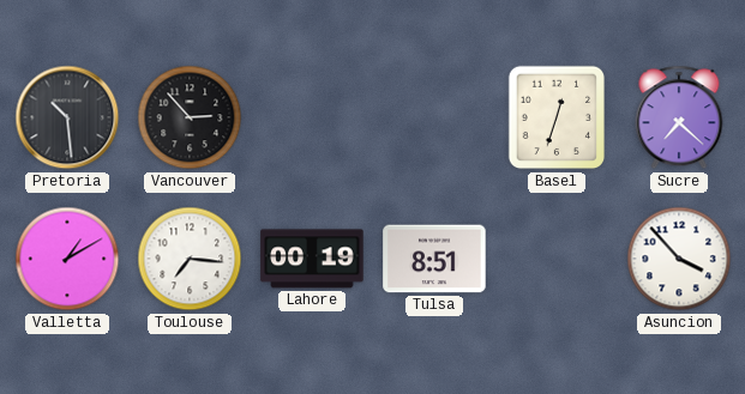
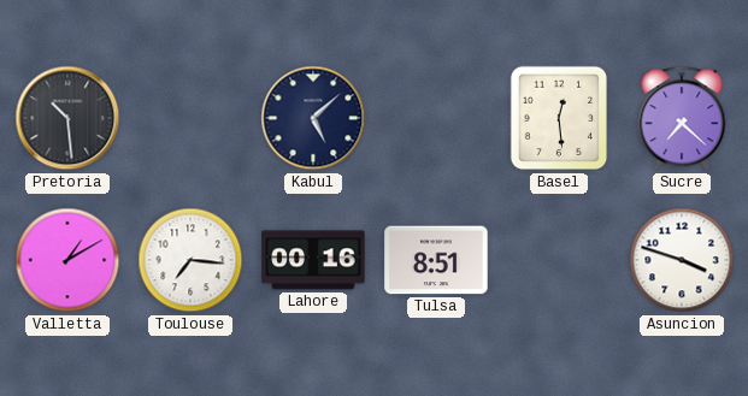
Vancouver: 2:53 -> none
Kabul: none -> 5:08
Basel: 12:33 -> 12:29
Lahore: 00:19 -> 00:16
Asuncion: 3:53 -> 3:48
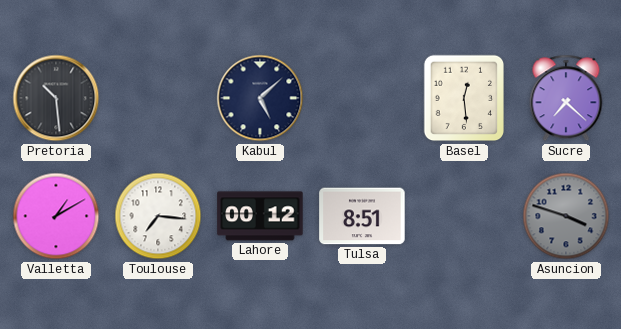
Lahore: 00:16 -> 00:12
Asuncion dial: white -> grey
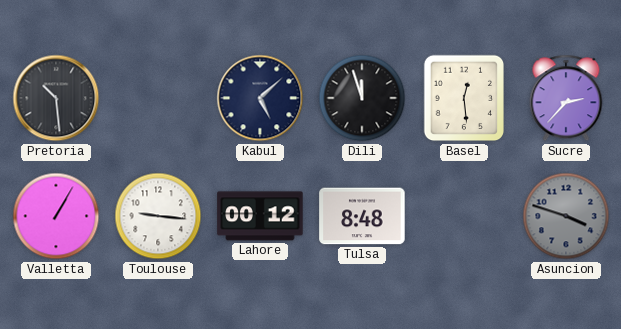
Dili: none -> 11:57
Sucre: 7:22 -> 2:37
Valletta: 1:10 -> 1:05
Toulouse: 7:16 -> 9:16
Tulsa: 8:51 -> 8:48
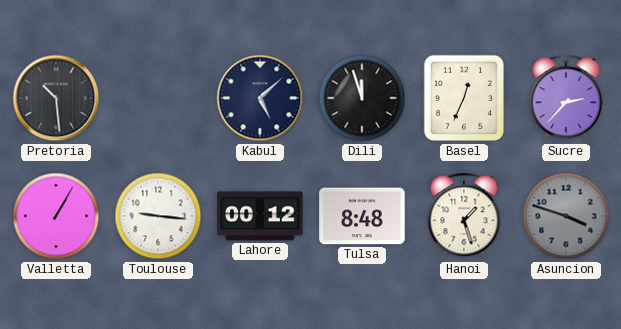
Basel: 12:29 -> 12:34
Hanoi: none -> 1:27
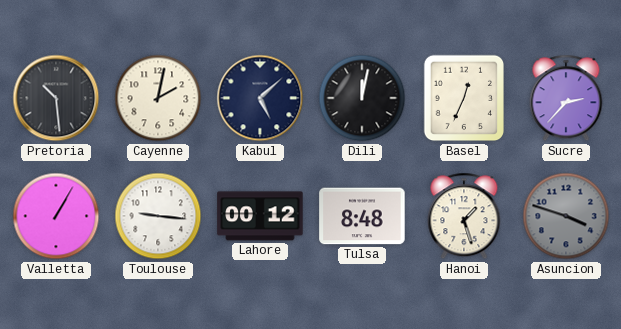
Cayenne: none -> 2:02
Dili: 11:57 -> 12:02
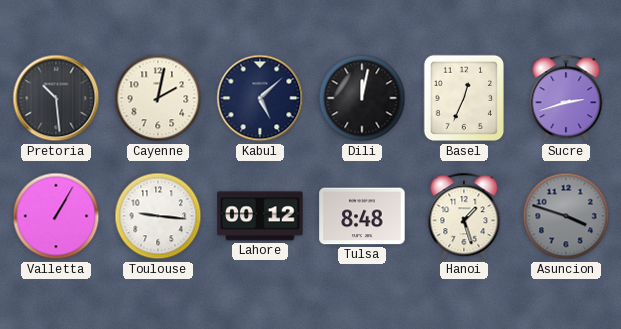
Sucre: 2:37 -> 2:42
